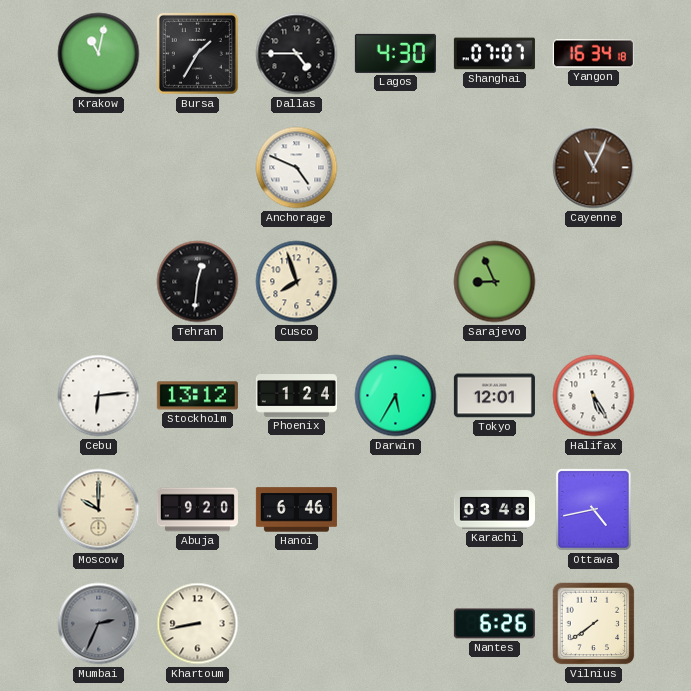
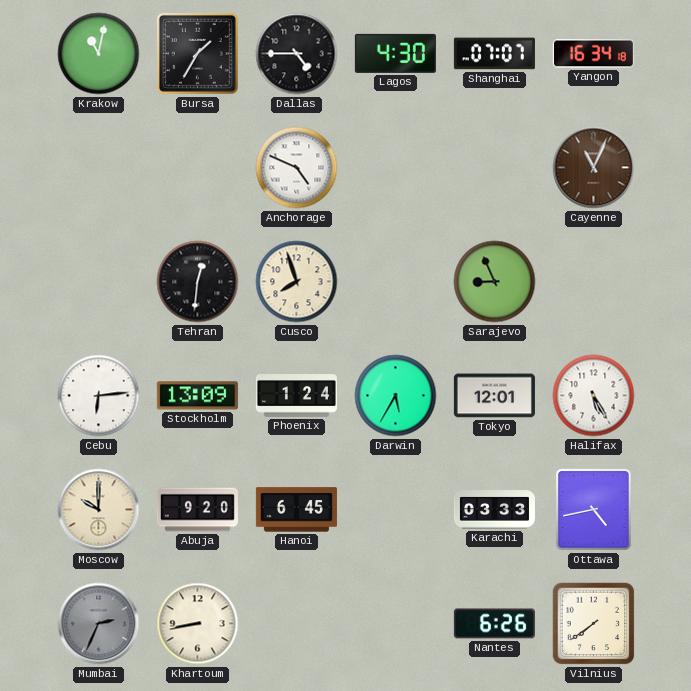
Stockholm: 13:12 -> 13:09
Hanoi: 6:46 -> 6:45
Karachi: 03:48 -> 03:33
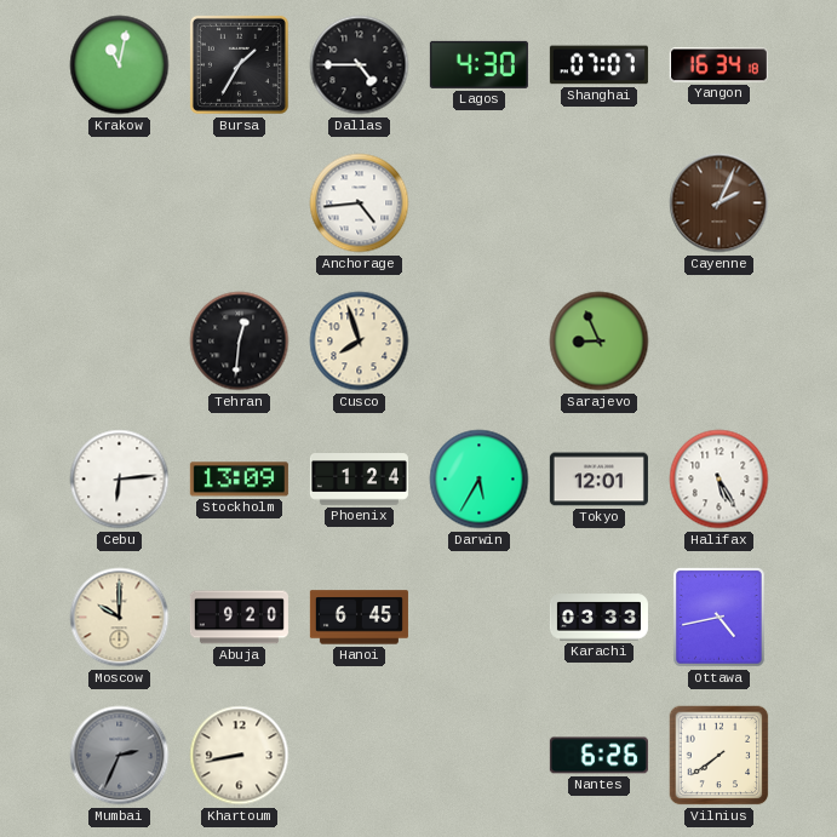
Anchorage: 4:49 -> 4:44
Cayenne: 11:04 -> 2:04
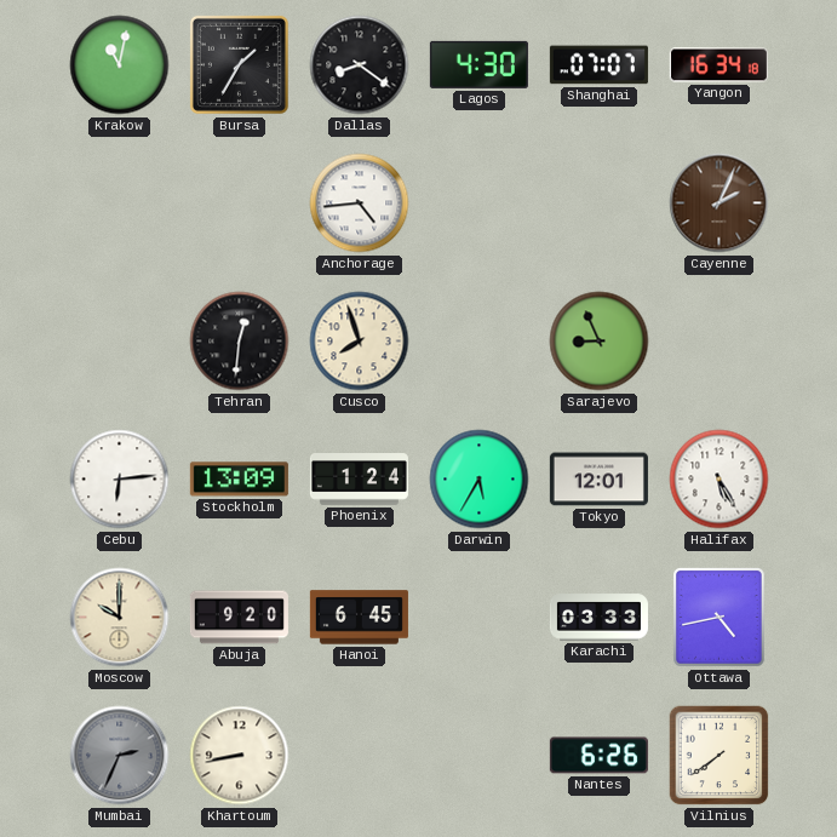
Dallas: 4:45 -> 8:21
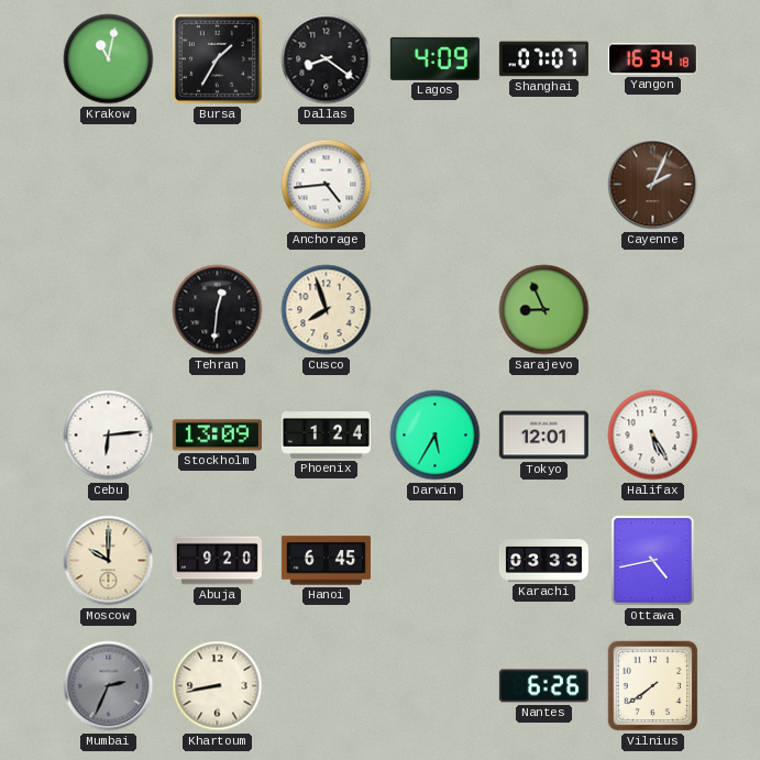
Lagos: 4:30 -> 4:09
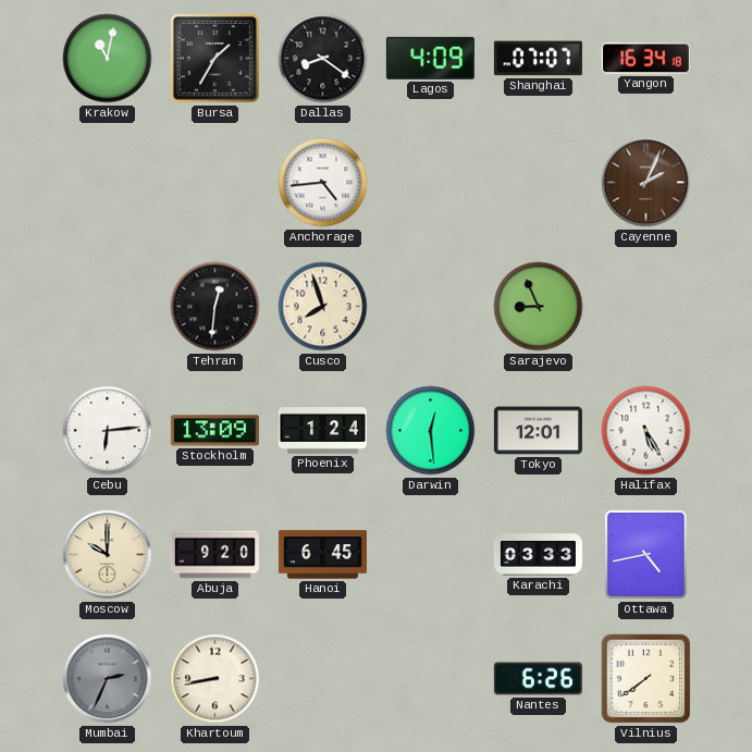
Darwin: 5:35 -> 12:29
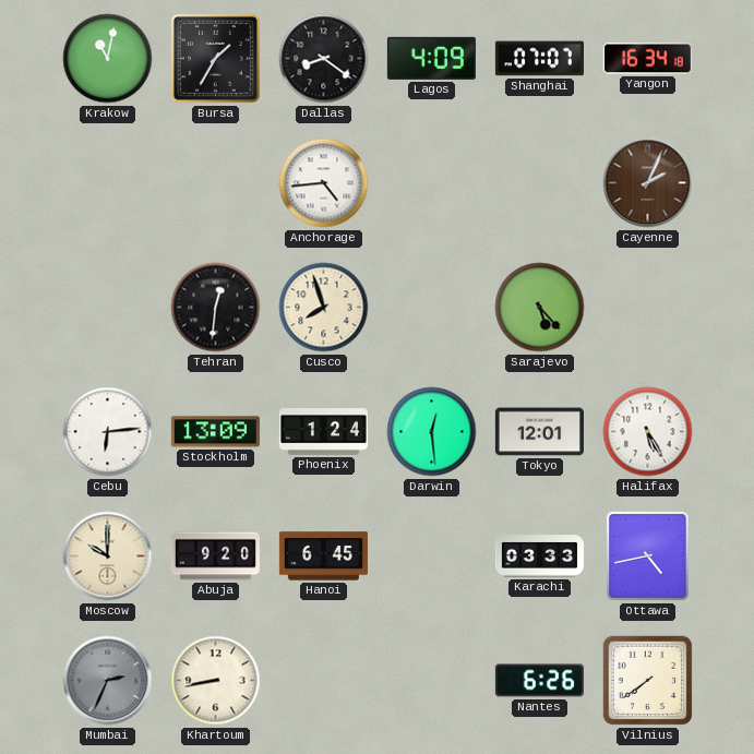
Sarajevo: 8:56 -> 5:23
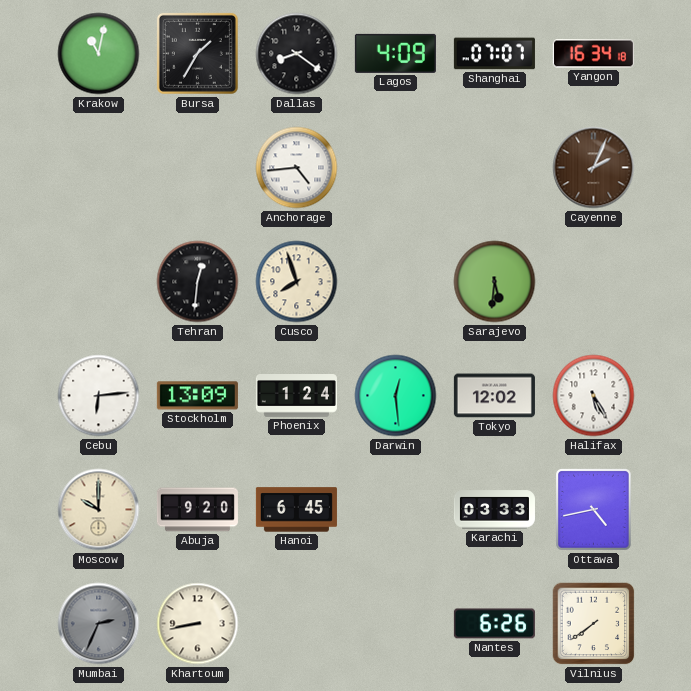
Sarajevo: 5:23 -> 5:31
Tokyo: 12:01 -> 12:02
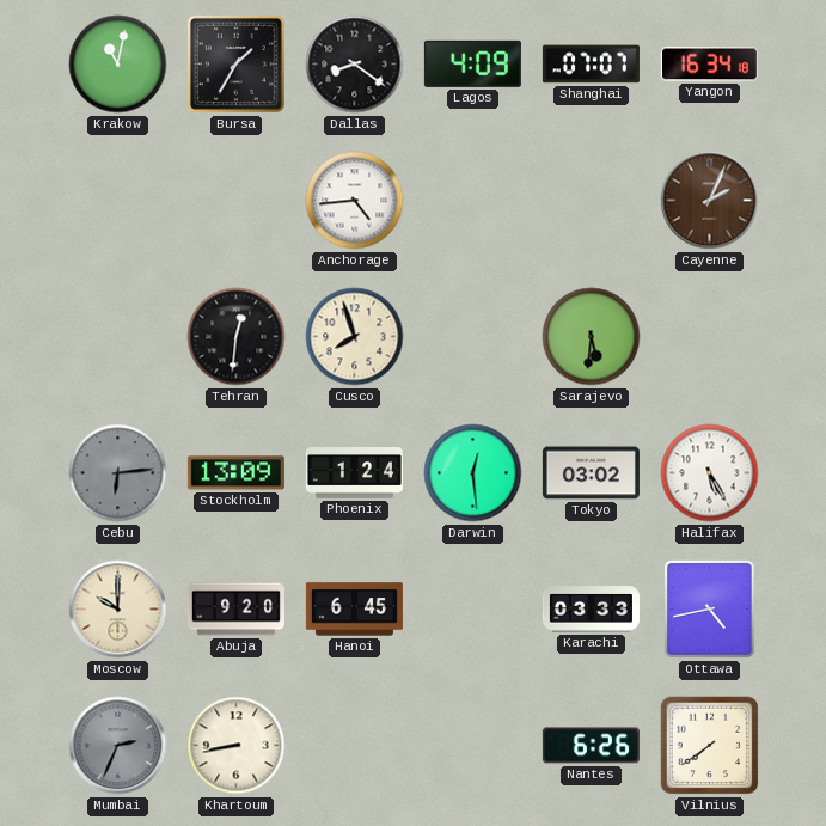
Cebu dial: white -> grey
Tokyo: 12:02 -> 03:02
